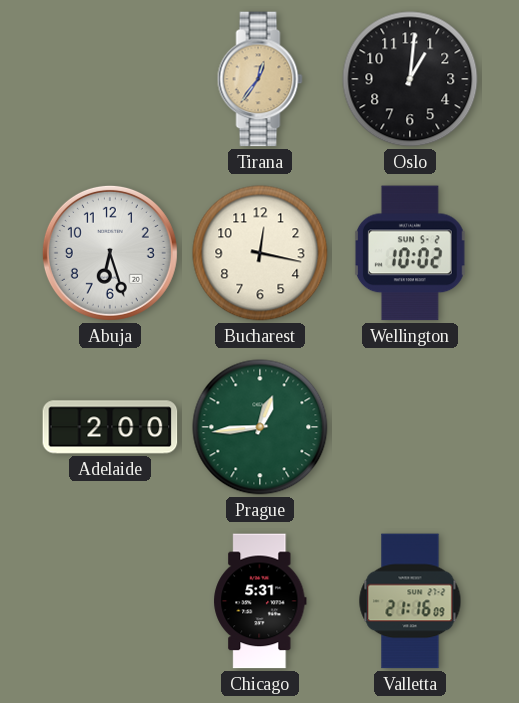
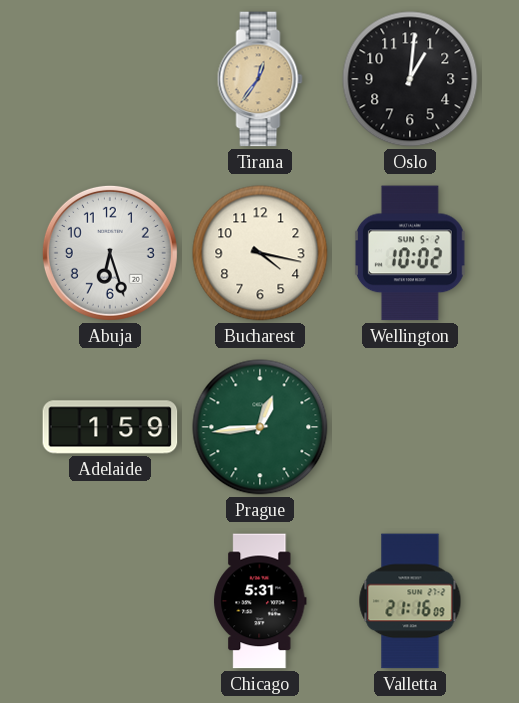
Bucharest: 12:17 -> 4:17
Adelaide: 2:00 -> 1:59
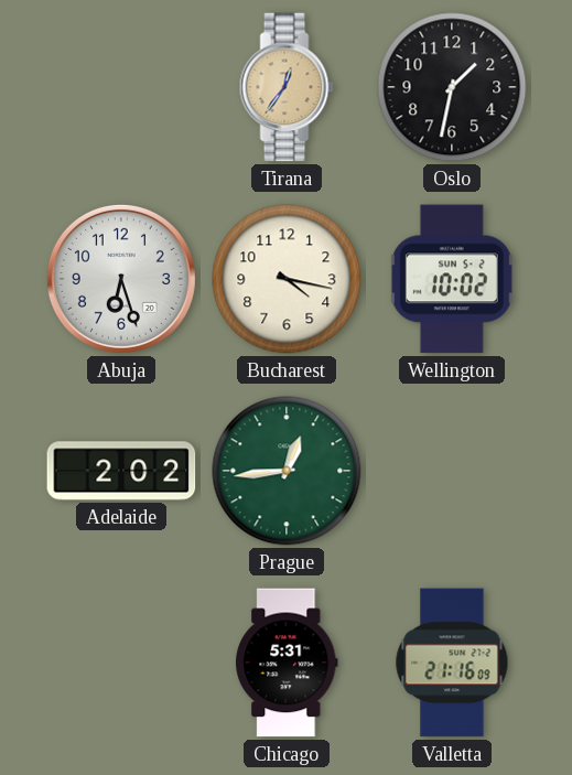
Oslo: 1:01 -> 1:32
Adelaide: 1:59 -> 2:02
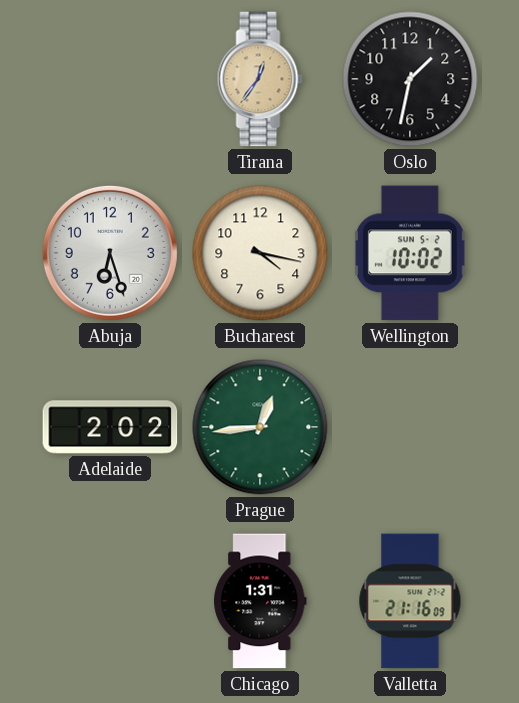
Chicago: 5:31 -> 1:31
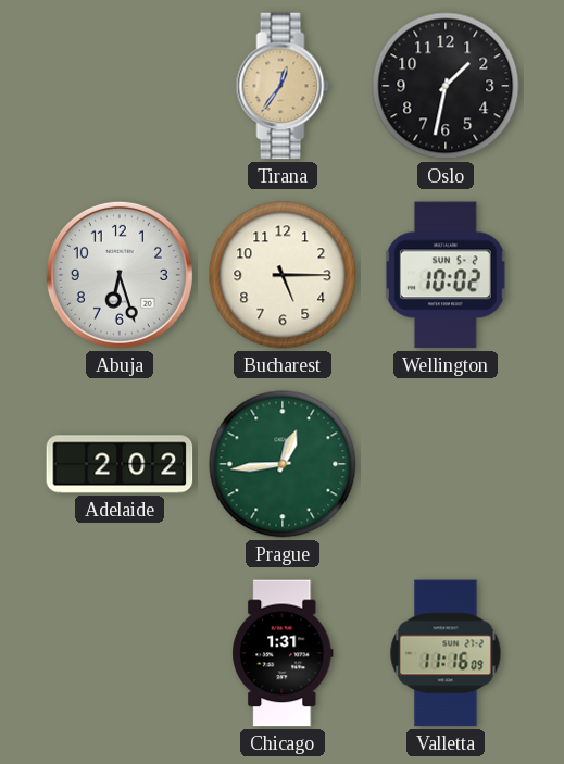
Bucharest: 4:17 -> 5:15
Valletta: 21:16 -> 11:16
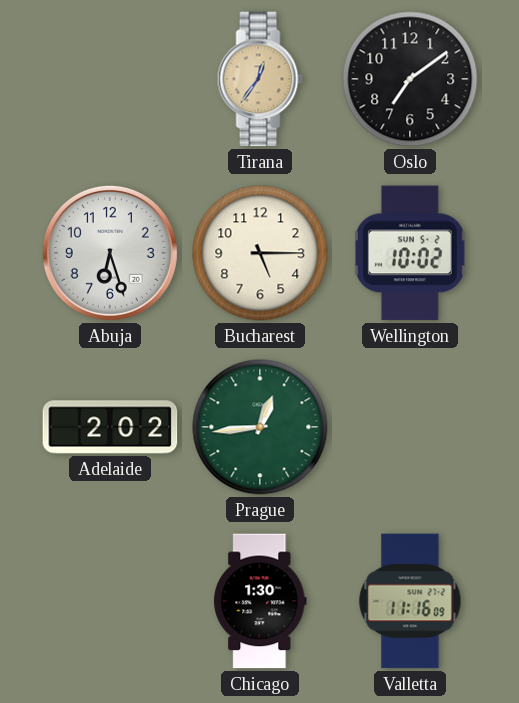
Oslo: 1:32 -> 7:09
Chicago: 1:31 -> 1:30
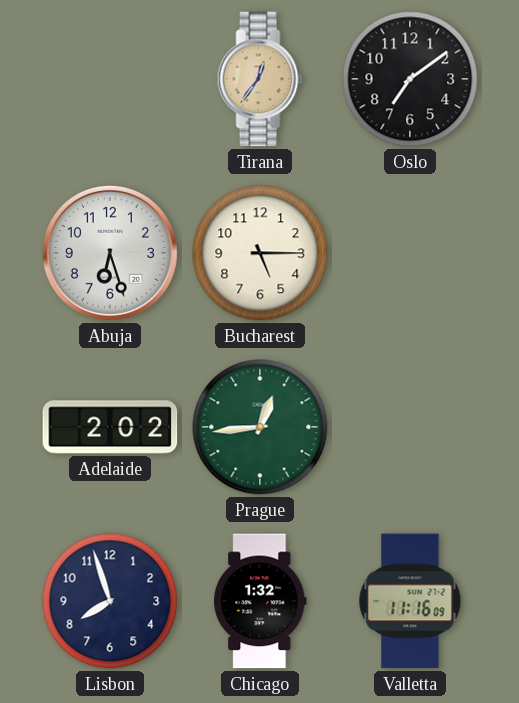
Wellington: 10:02 -> none
Lisbon: none -> 7:57
Chicago: 1:30 -> 1:32
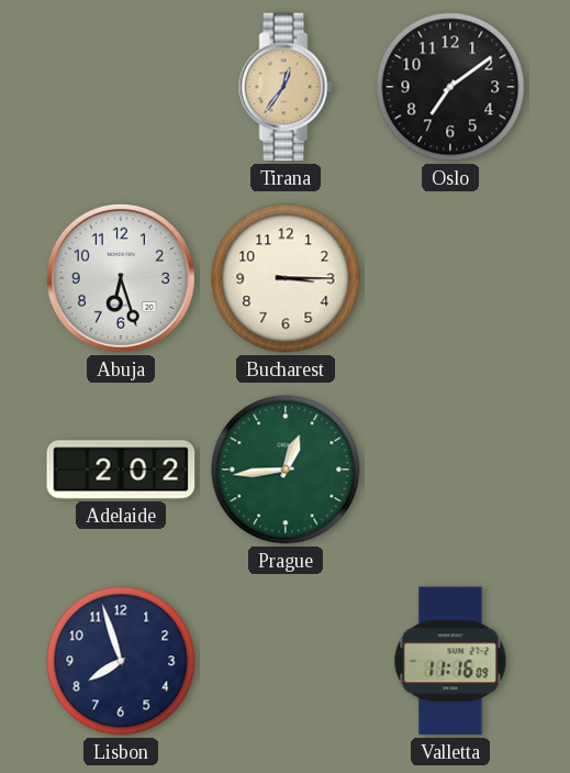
Bucharest: 5:15 -> 3:15
Chicago: 1:32 -> none
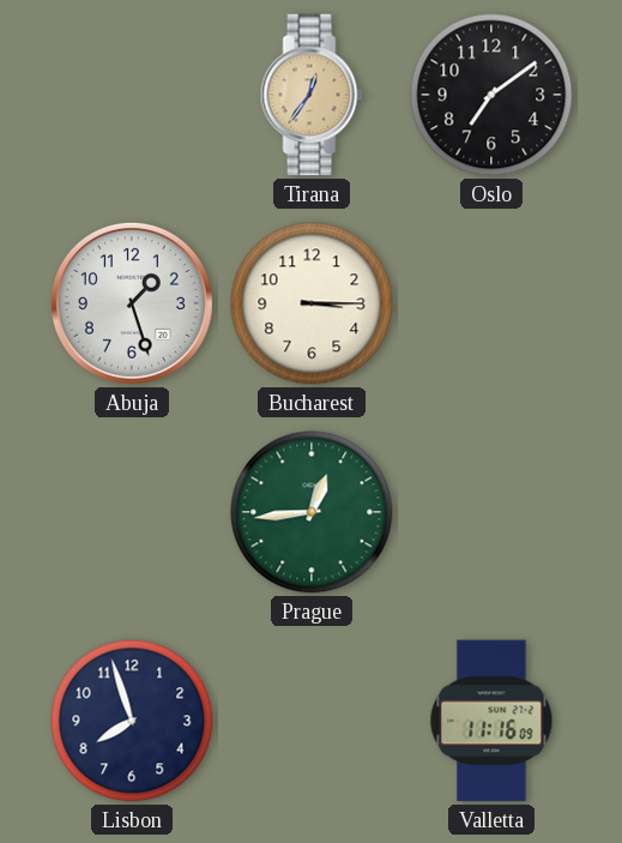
Abuja: 6:27 -> 1:27
Adelaide: 2:02 -> none
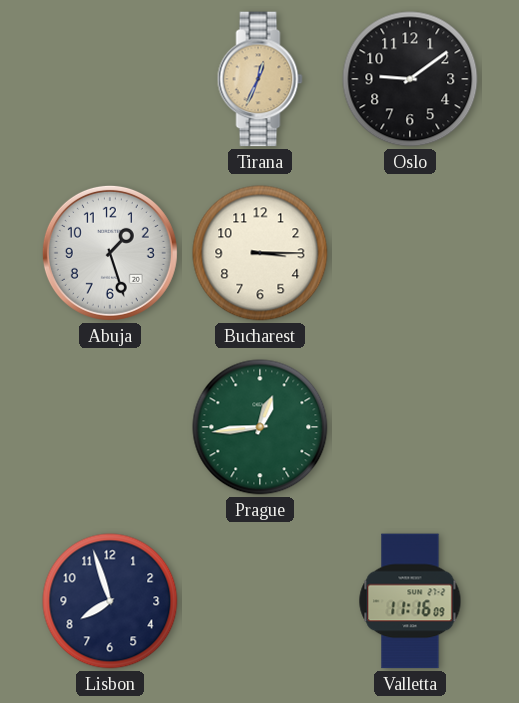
Tirana: 12:36 -> 12:34
Oslo: 7:09 -> 9:09
